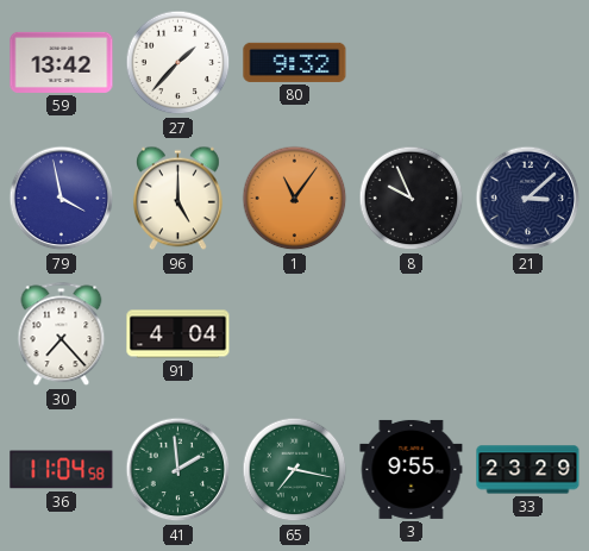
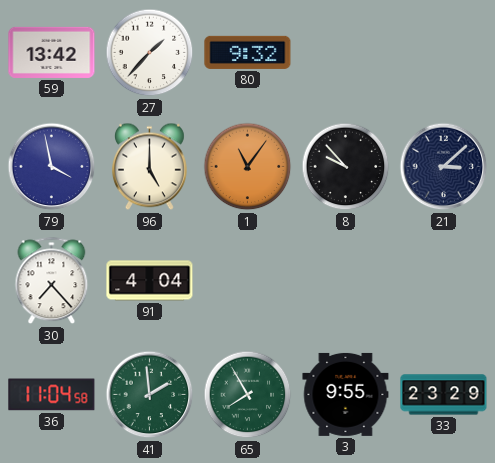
8: 9:56 -> 9:53
65: 7:17 -> 7:55
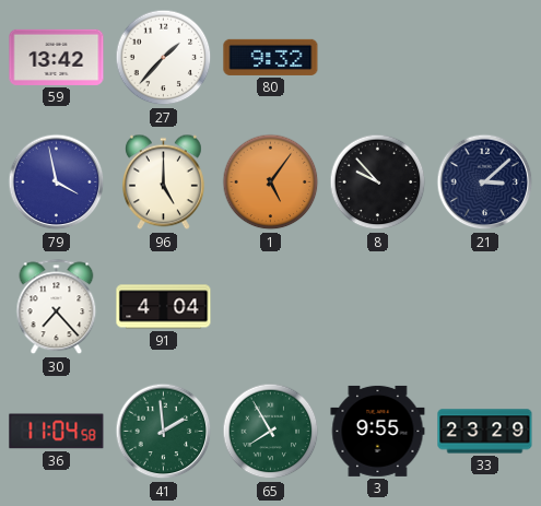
1: 11:06 -> 5:06
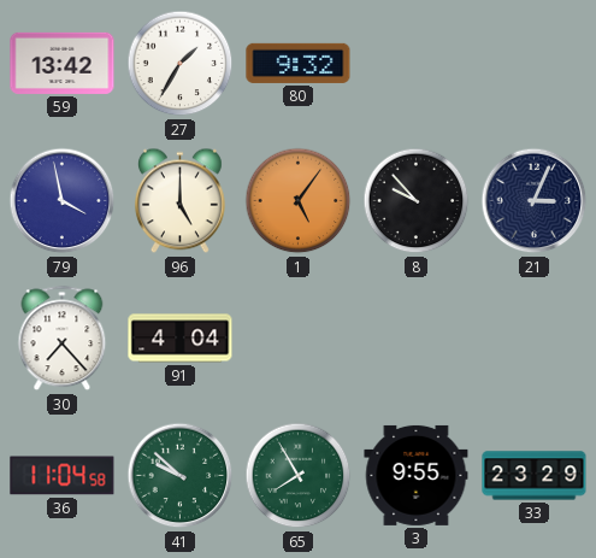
27: 1:37 -> 1:35
21: 3:08 -> 3:04
41: 1:59 -> 9:52
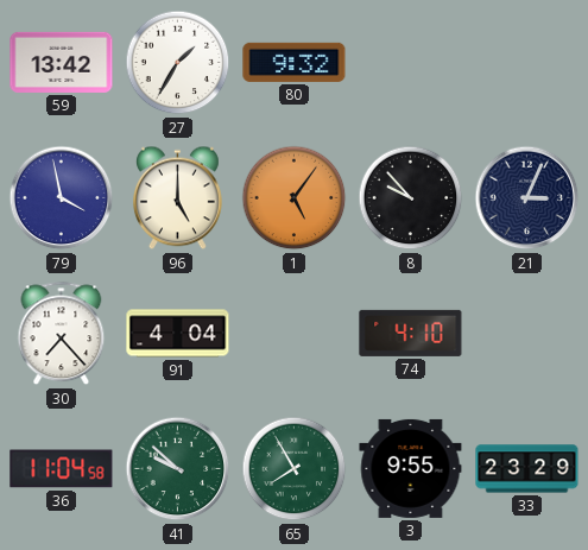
74: none -> 4:10
